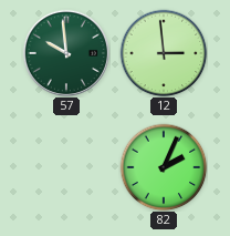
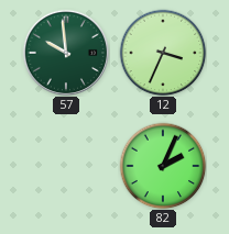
12: 2:59 -> 3:34
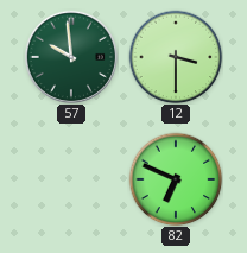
12: 3:34 -> 3:30
82: 2:04 -> 6:49
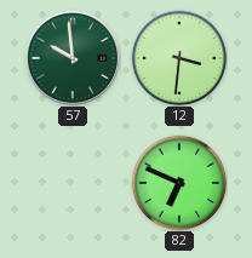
12: 3:30 -> 3:31
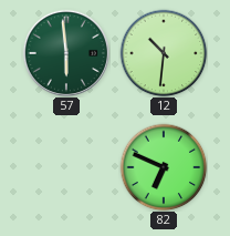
57: 9:59 -> 5:59
12: 3:31 -> 10:31
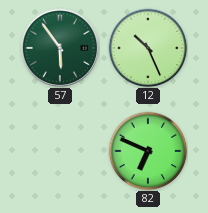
57: 5:59 -> 5:54
12: 10:31 -> 10:26
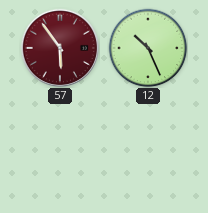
57 dial: green -> burgundy
82: 6:49 -> none
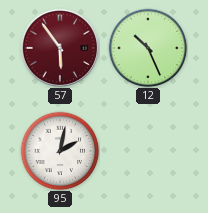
95: none -> 2:02
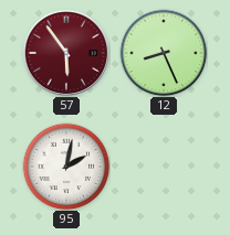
12: 10:26 -> 8:26
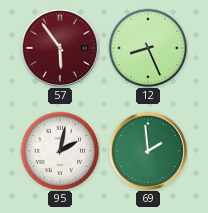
69: none -> 1:59
